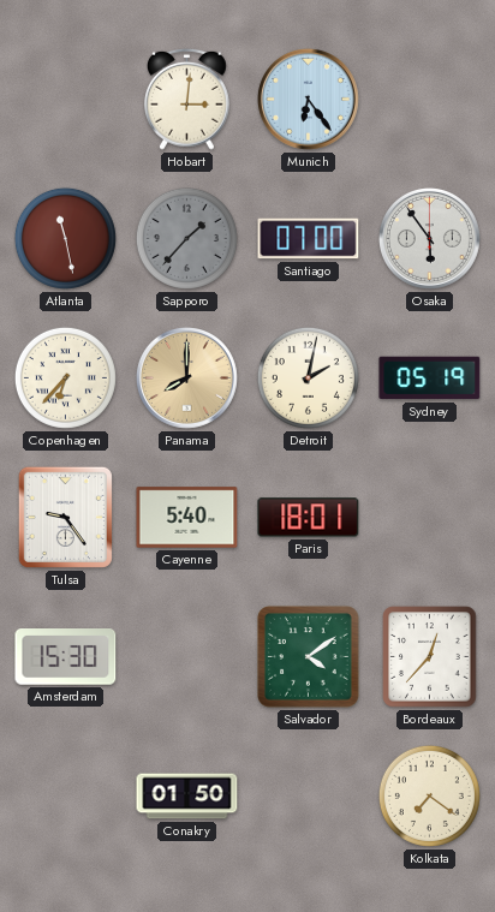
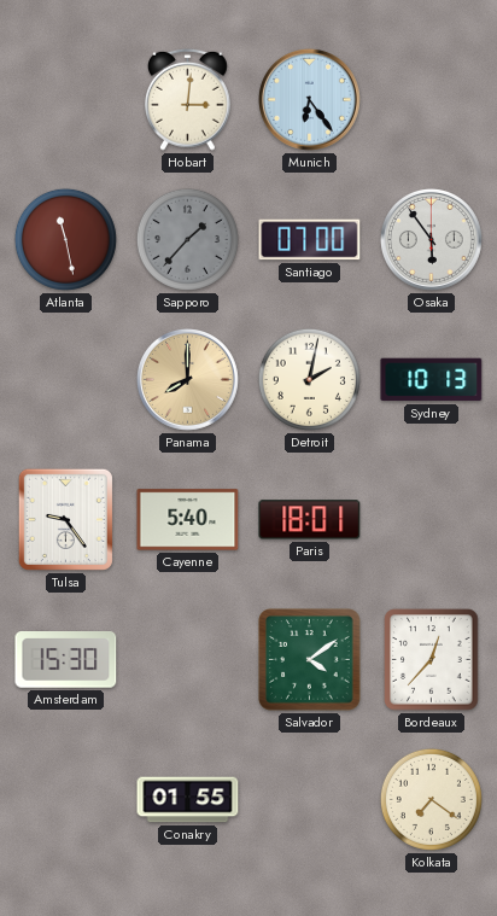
Copenhagen: 6:37 -> none
Sydney: 05:19 -> 10:13
Conakry: 01:50 -> 01:55
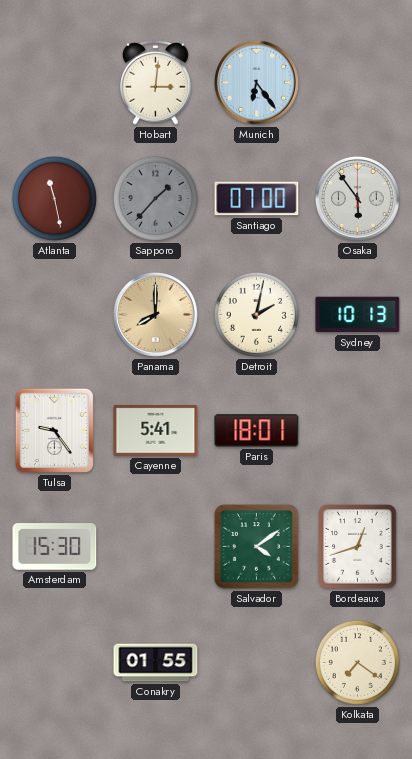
Cayenne: 5:40 -> 5:41
Bordeaux: 12:37 -> 12:42
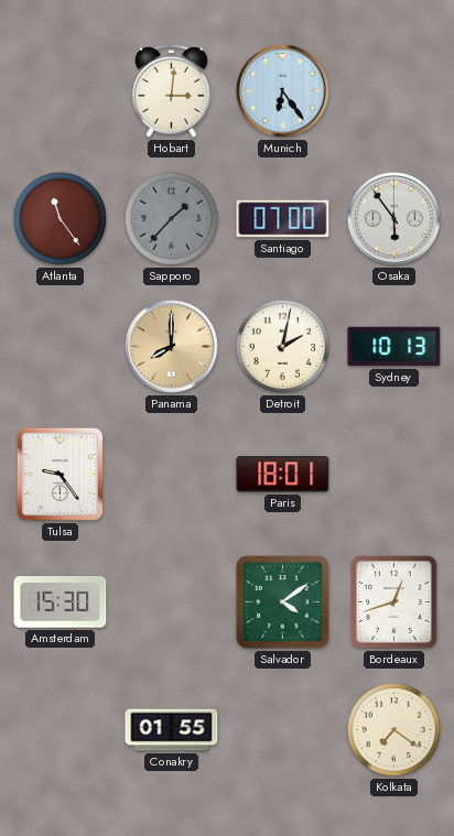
Atlanta: 11:28 -> 11:24
Cayenne: 5:41 -> none
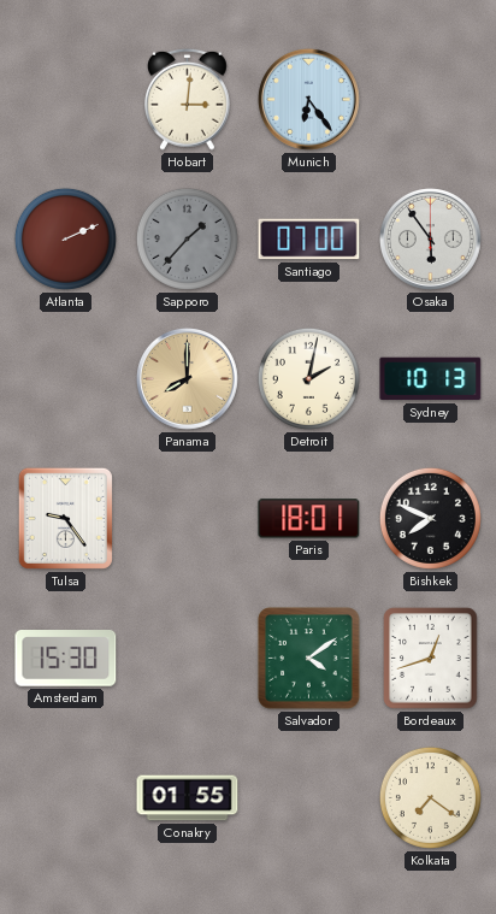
Atlanta: 11:24 -> 2:11
Bishkek: none -> 7:49
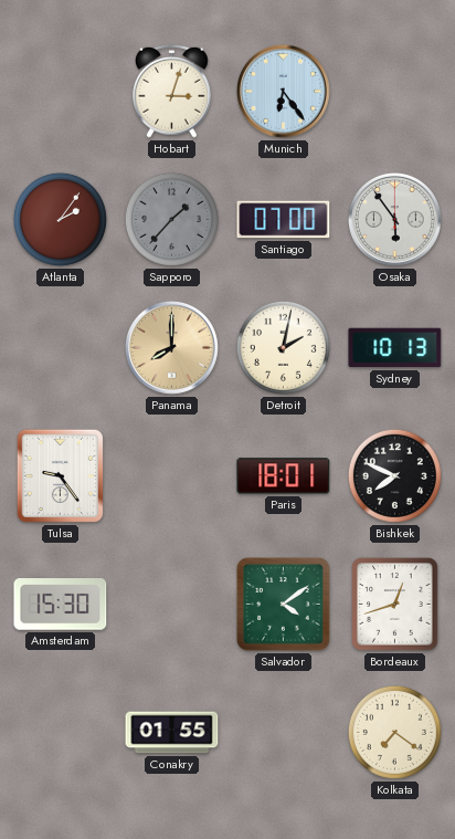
Hobart: 3:01 -> 3:03
Atlanta: 2:11 -> 2:06
